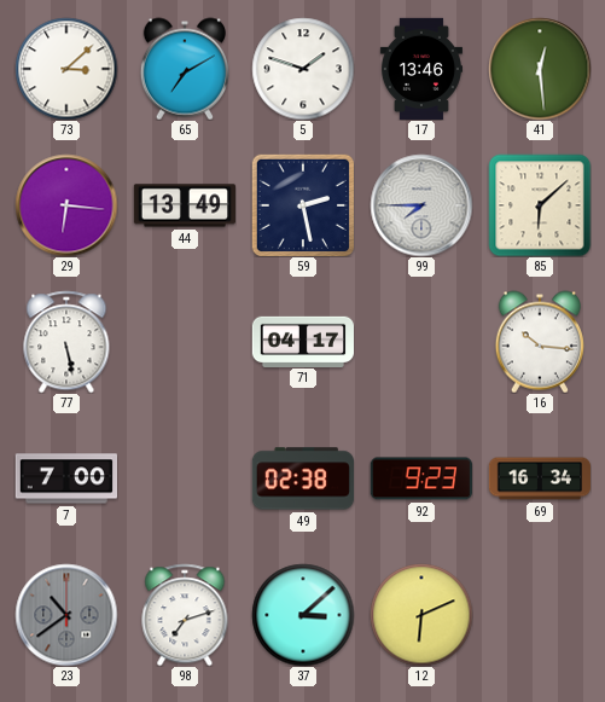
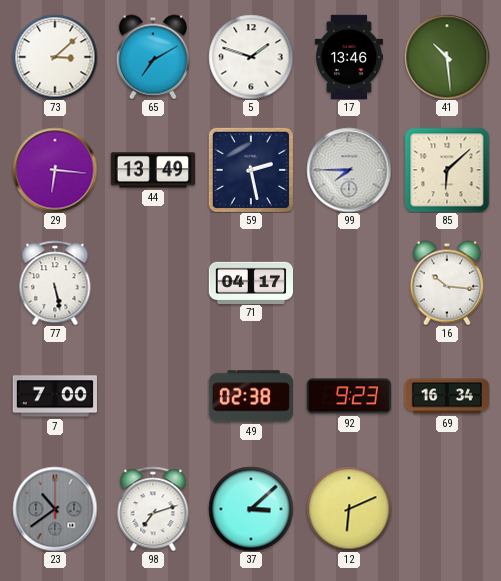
41: 12:29 -> 10:29
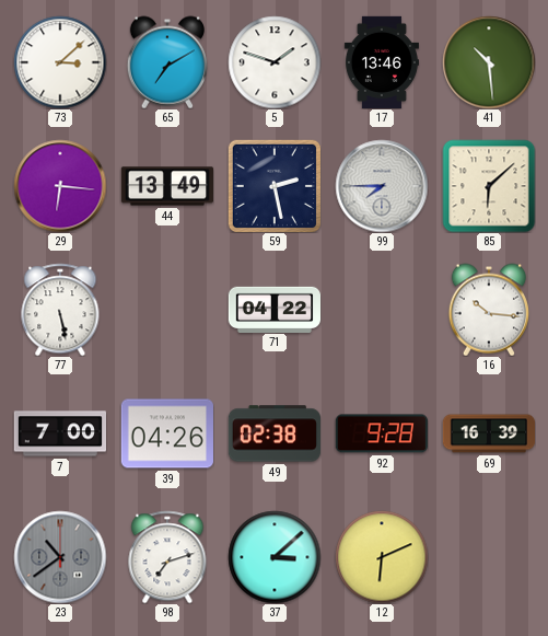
71: 04:17 -> 04:22
39: none -> 04:26
92: 9:23 -> 9:28
69: 16:34 -> 16:39
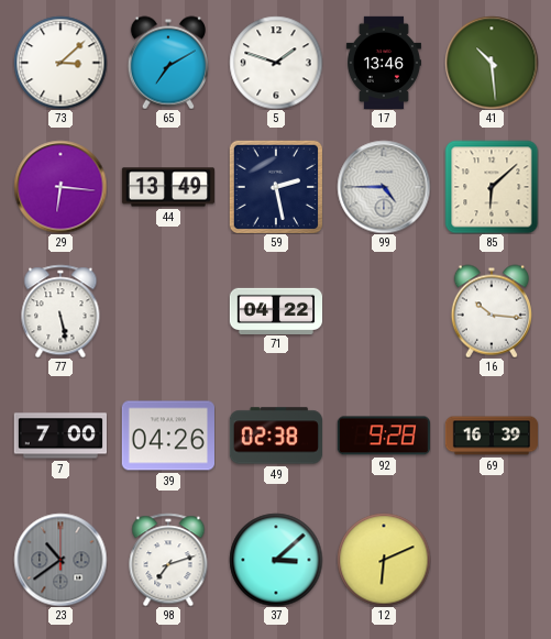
99: 7:45 -> 4:45
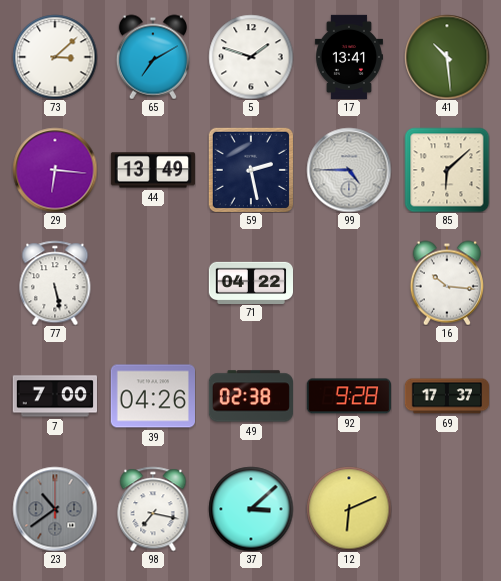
17: 13:46 -> 13:41
69: 16:39 -> 17:37
98: 7:12 -> 7:17
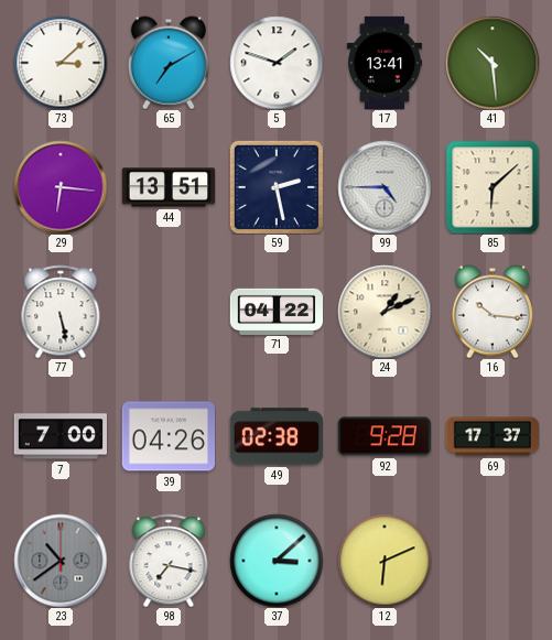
44: 13:49 -> 13:51
24: none -> 1:11
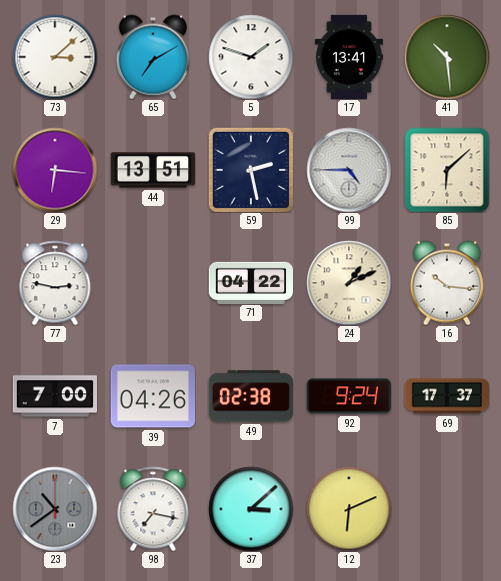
77: 5:28 -> 2:47
92: 9:28 -> 9:24
